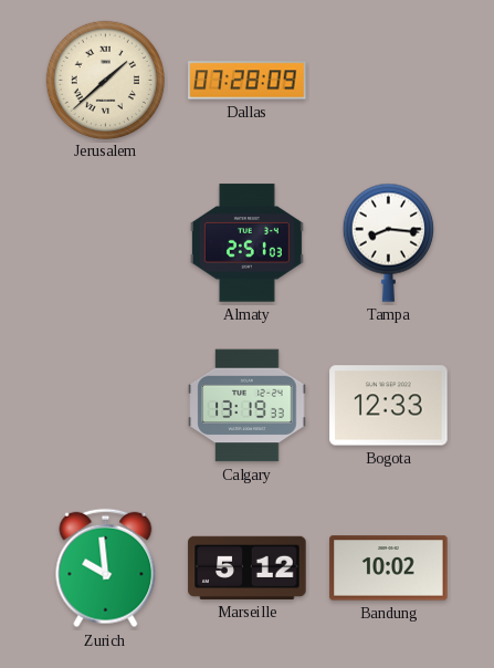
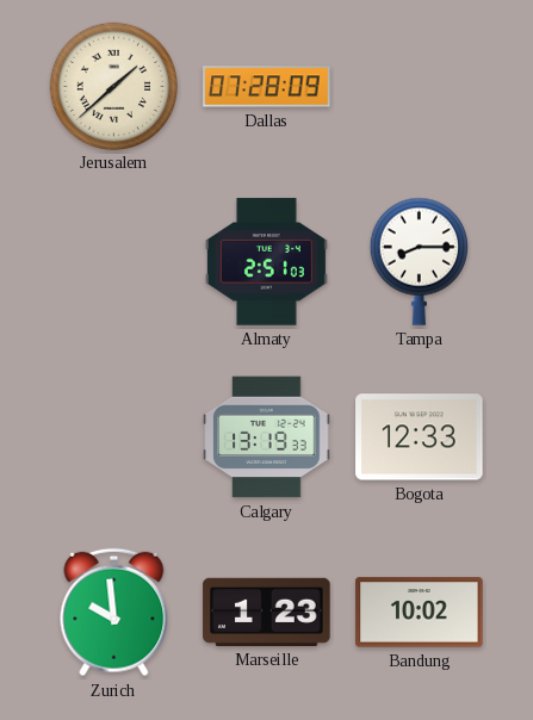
Tampa: 8:16 -> 8:15
Marseille: 5:12 -> 1:23
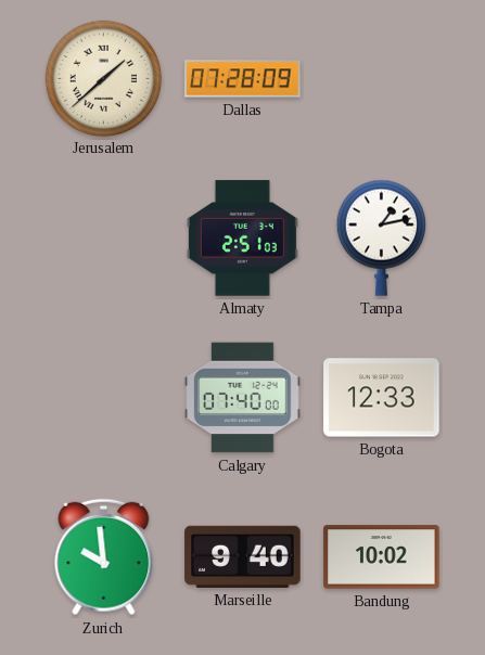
Tampa: 8:15 -> 1:13
Calgary: 13:19 -> 07:40
Marseille: 1:23 -> 9:40
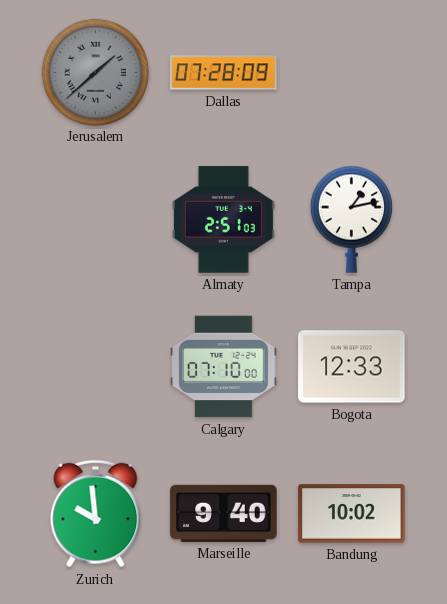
Jerusalem dial: cream -> grey
Calgary: 07:40 -> 07:10
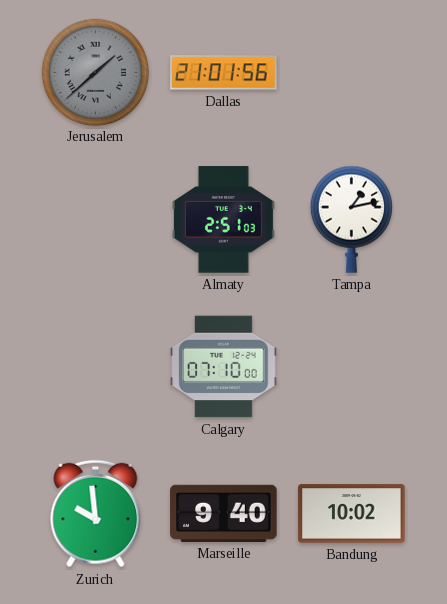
Dallas: 07:28 -> 21:01
Bogota: 12:33 -> none
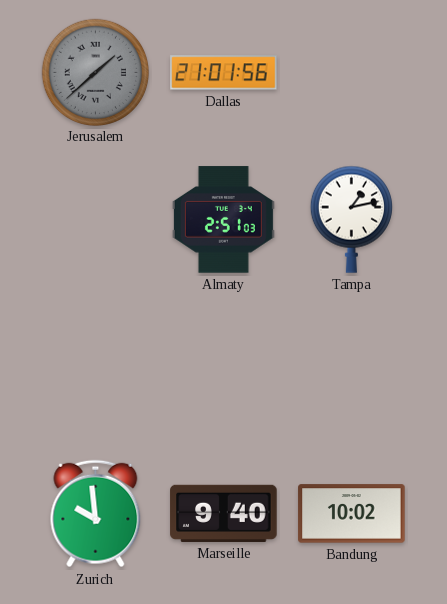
Calgary: 07:10 -> none
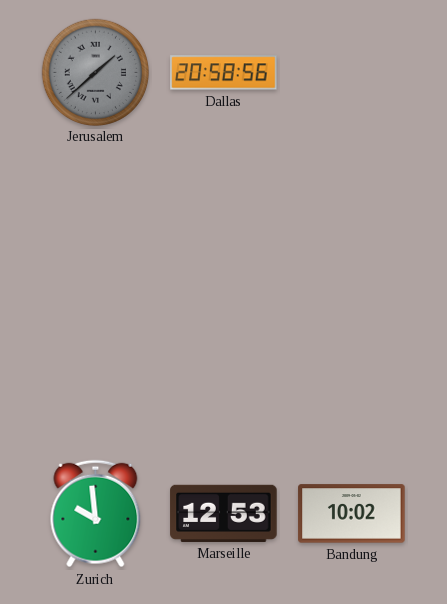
Dallas: 21:01 -> 20:58
Almaty: 2:51 -> none
Tampa: 1:13 -> none
Marseille: 9:40 -> 12:53
